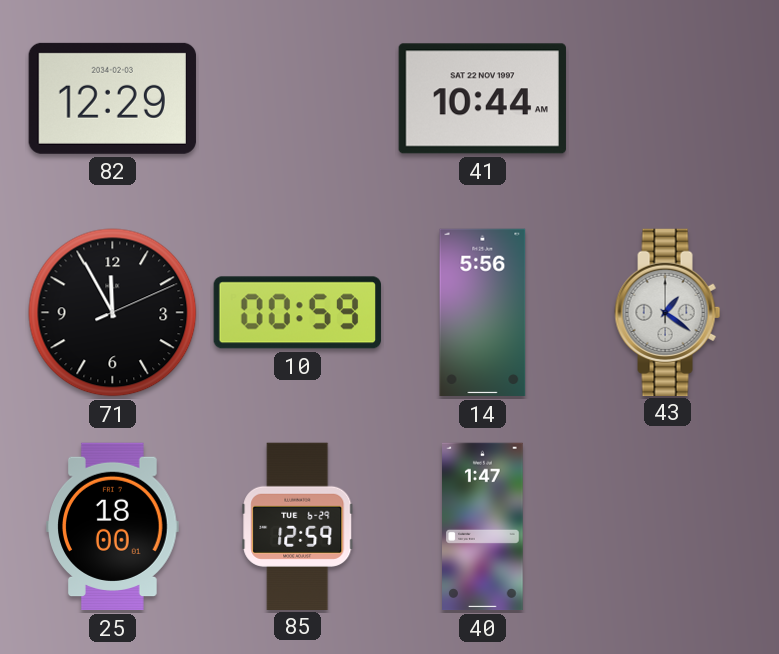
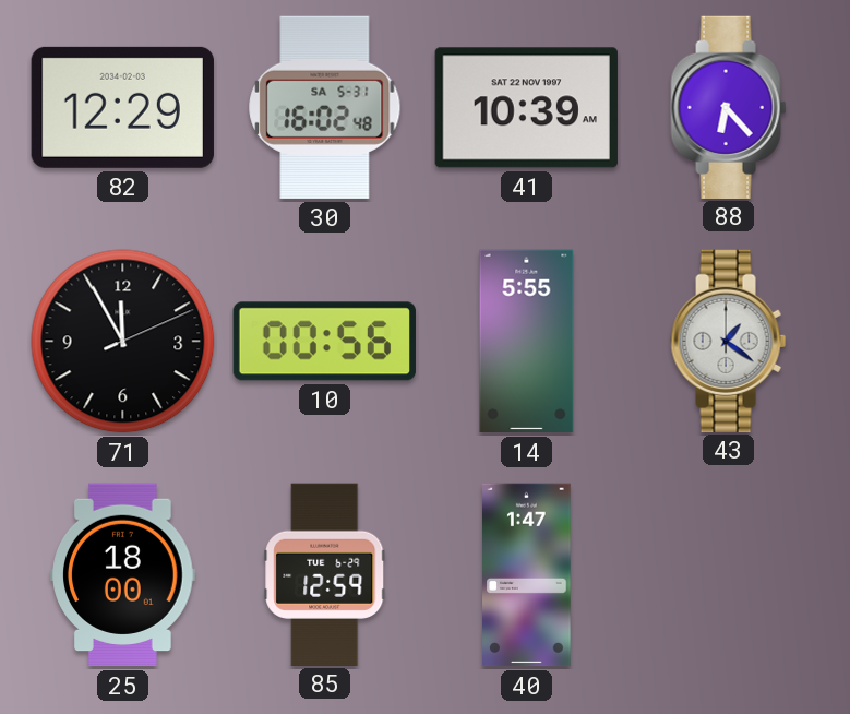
30: none -> 16:02
41: 10:44 -> 10:39
88: none -> 6:23
10: 00:59 -> 00:56
14: 5:56 -> 5:55
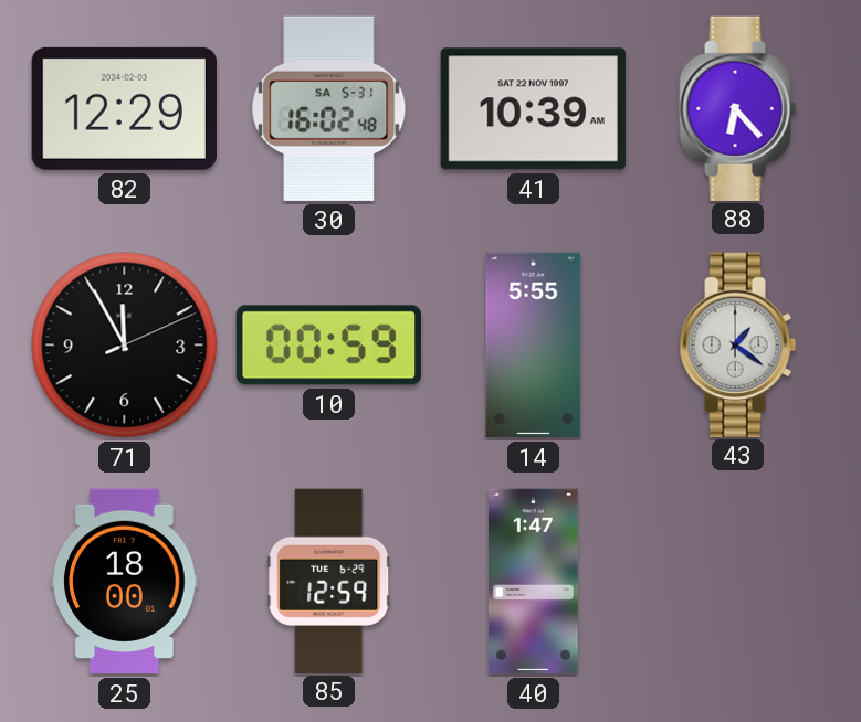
10: 00:56 -> 00:59
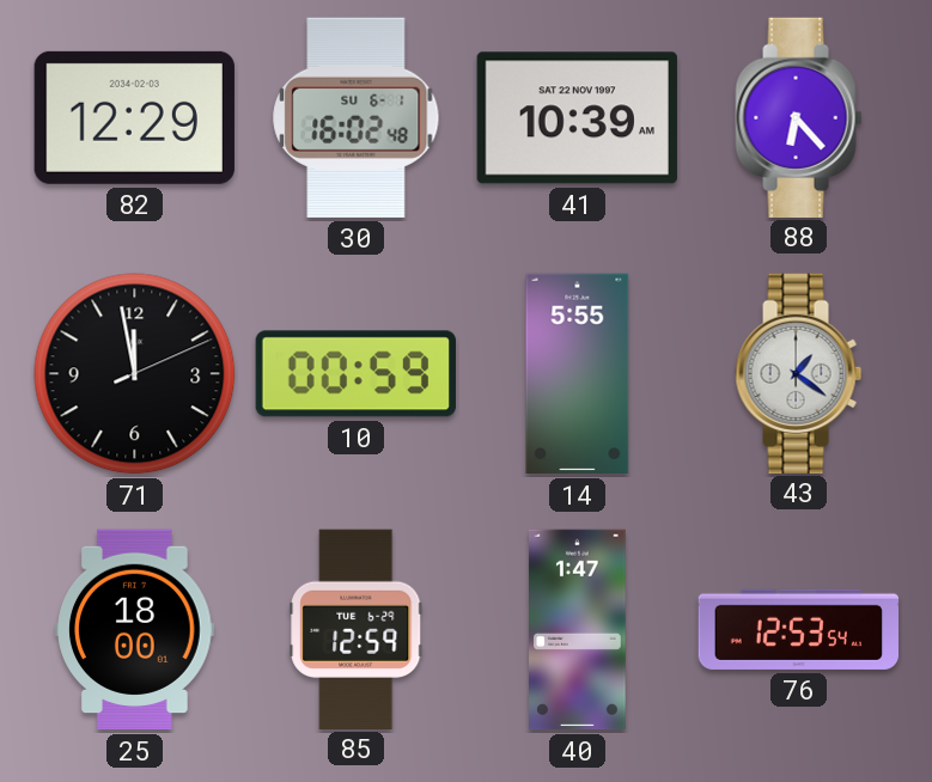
30 date: SA 5-31 -> SU 6-1
71: 11:55 -> 11:58
76: none -> 12:53
